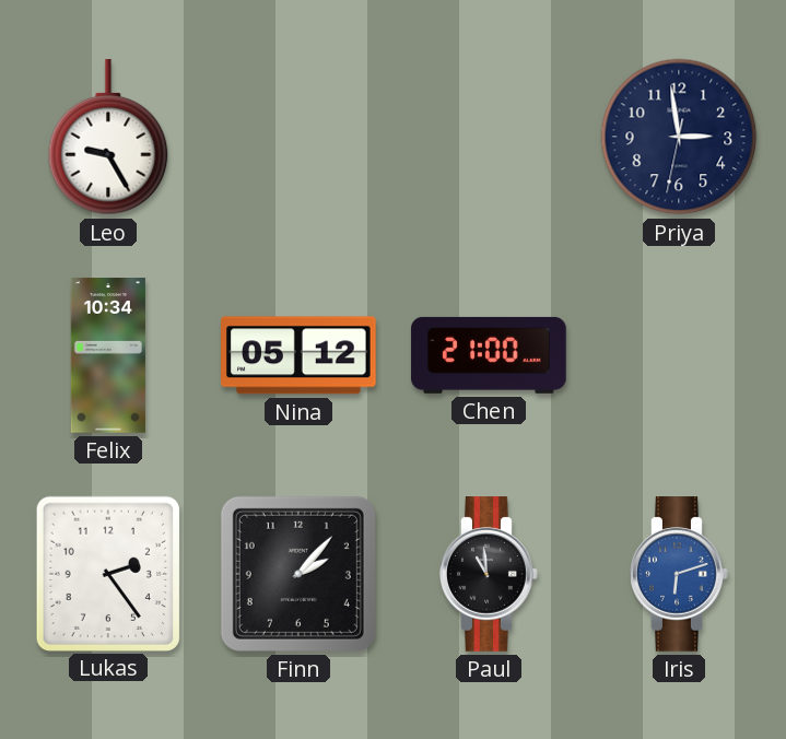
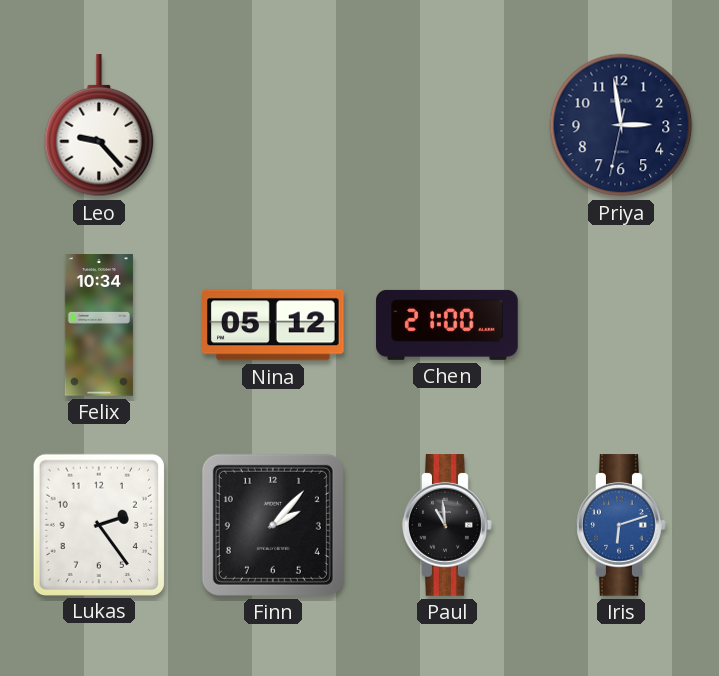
Leo: 9:25 -> 9:23
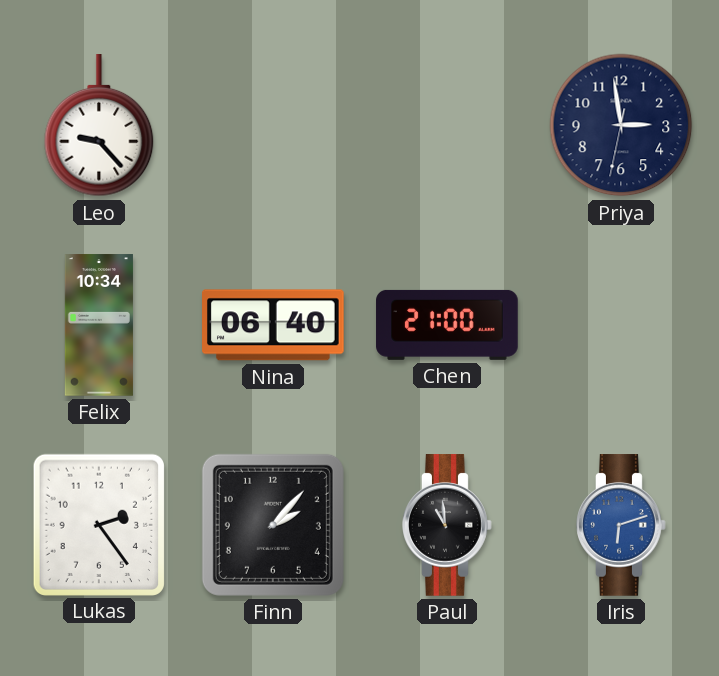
Nina: 05:12 -> 06:40
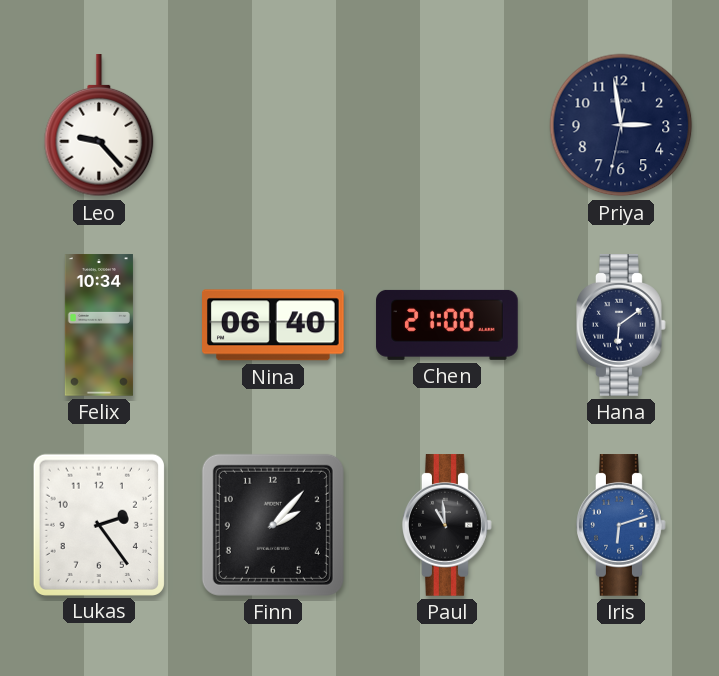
Hana: none -> 6:09
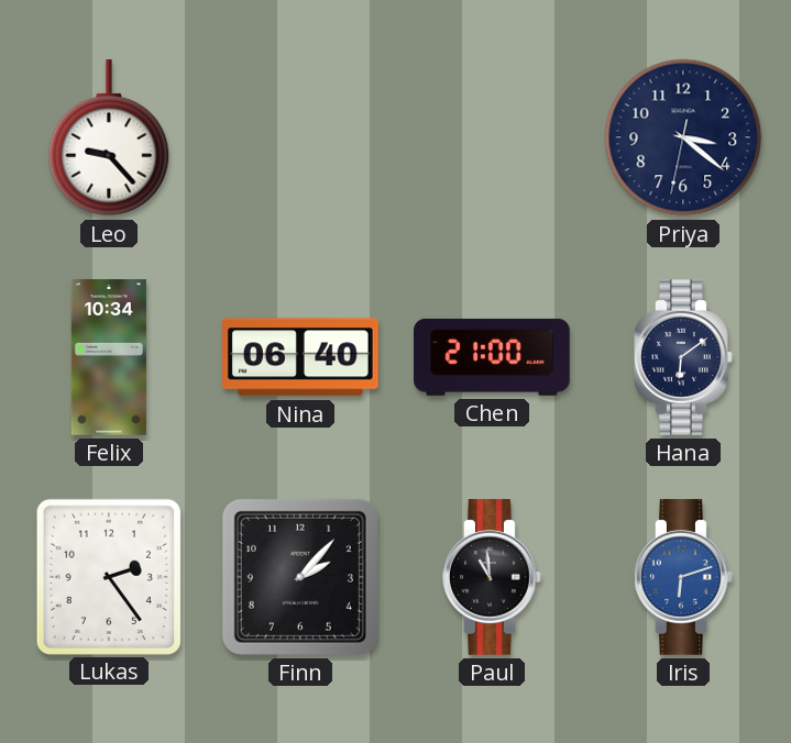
Priya: 2:58 -> 3:21
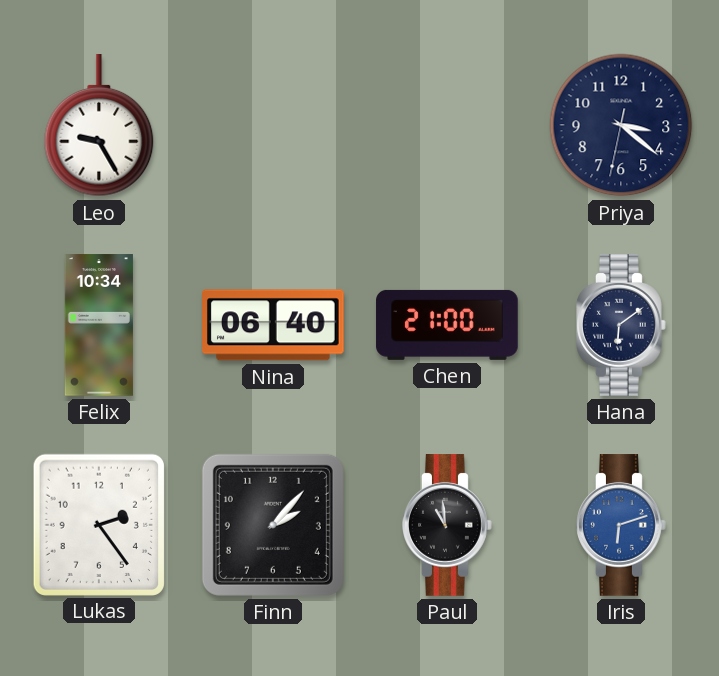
Leo: 9:23 -> 9:25
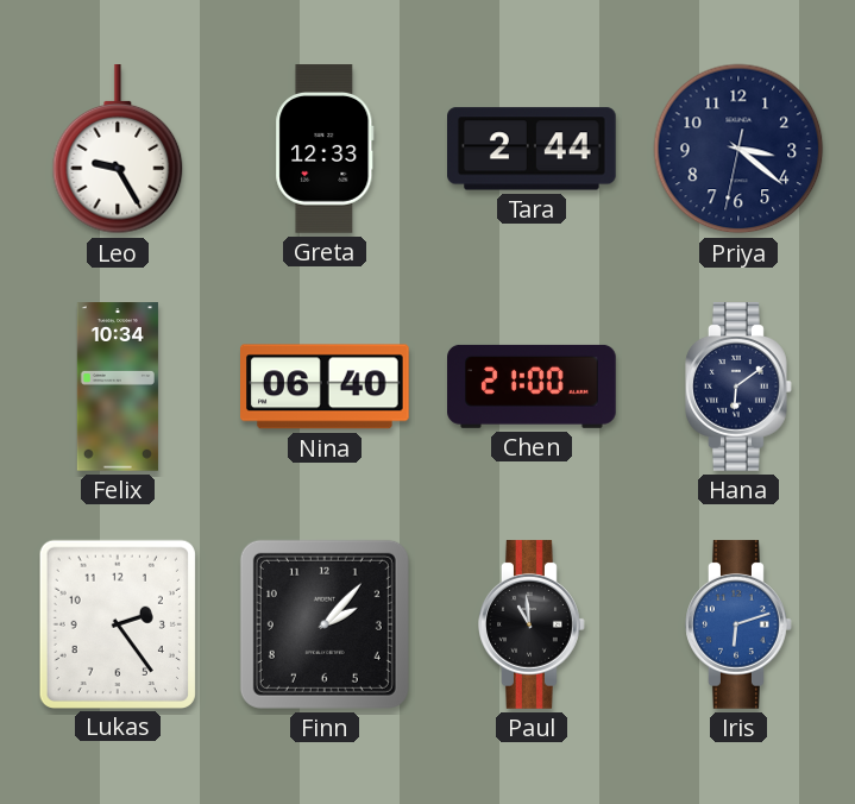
Greta: none -> 12:33
Tara: none -> 2:44
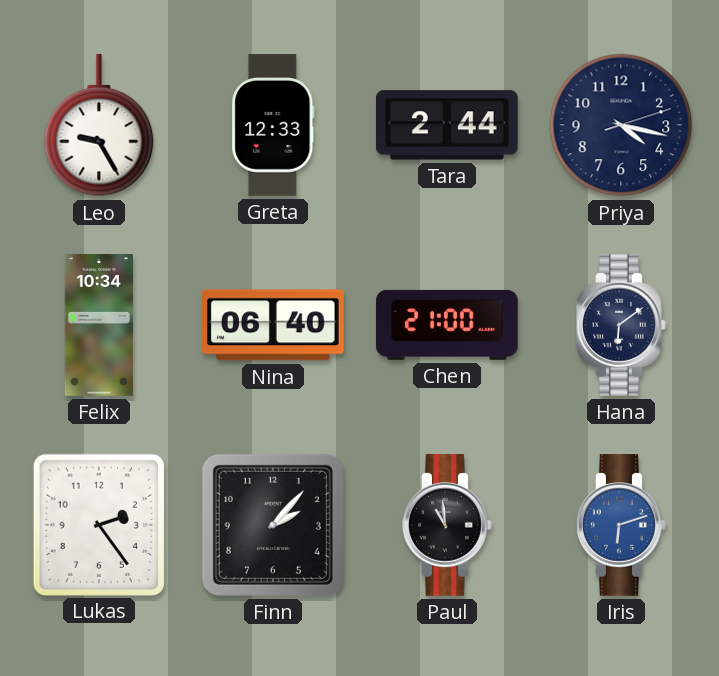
Priya: 3:21 -> 4:17
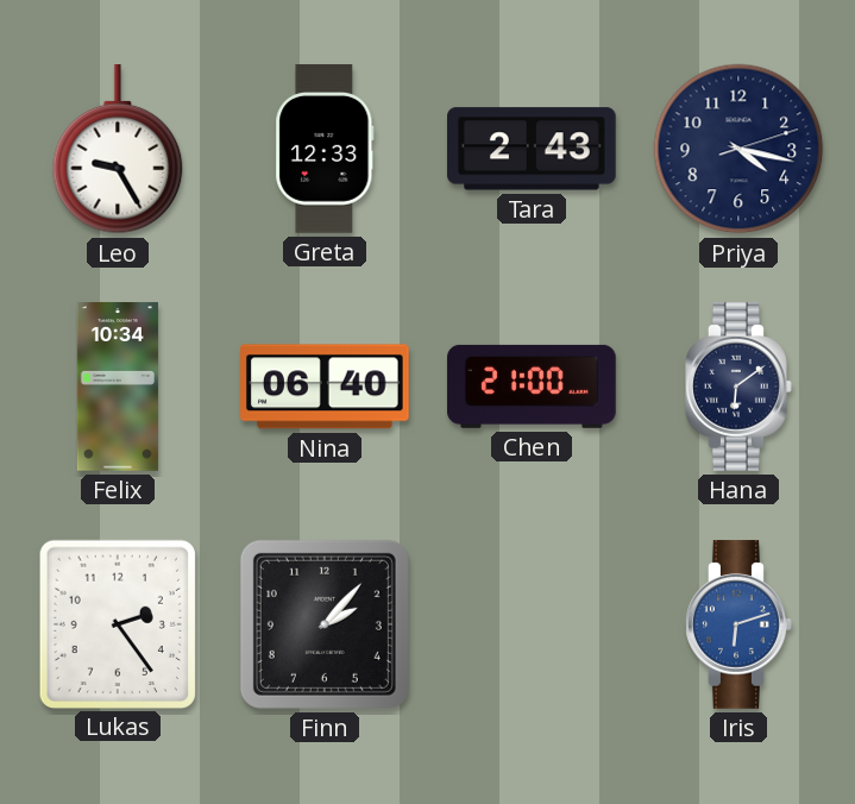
Tara: 2:44 -> 2:43
Paul: 10:59 -> none
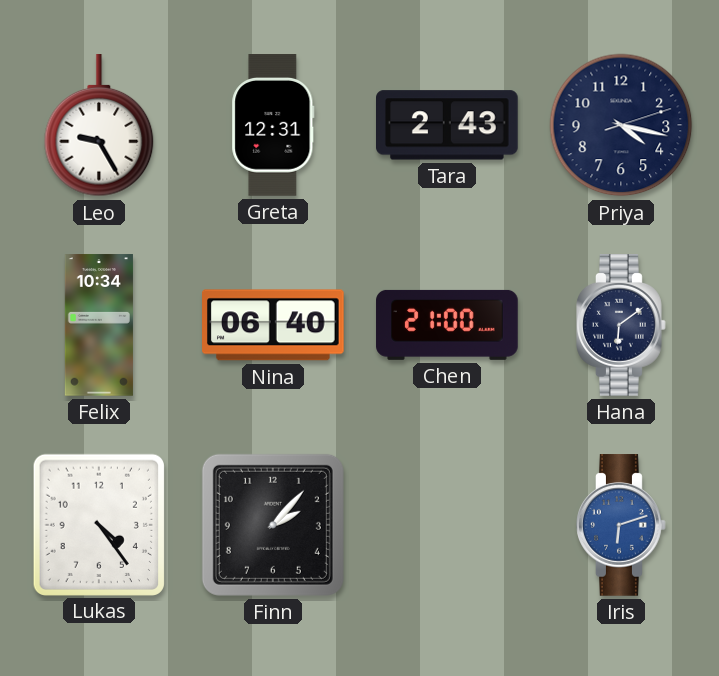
Greta: 12:33 -> 12:31
Lukas: 2:24 -> 4:24
